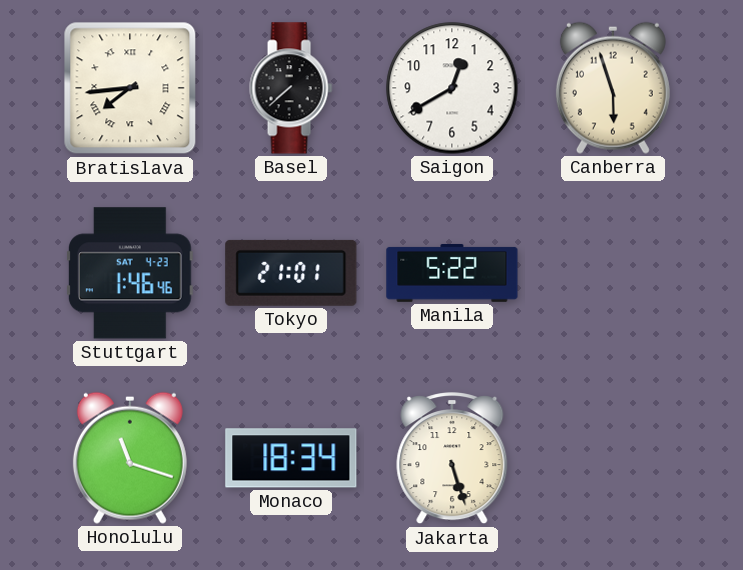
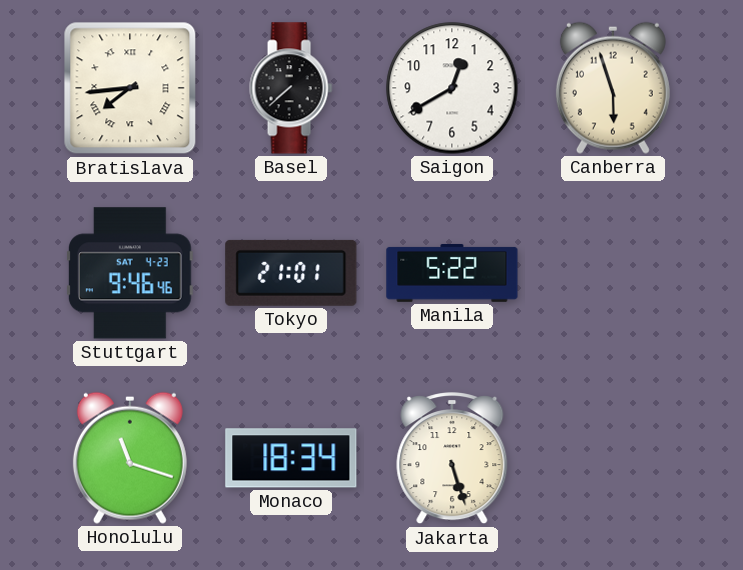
Stuttgart: 1:46 -> 9:46
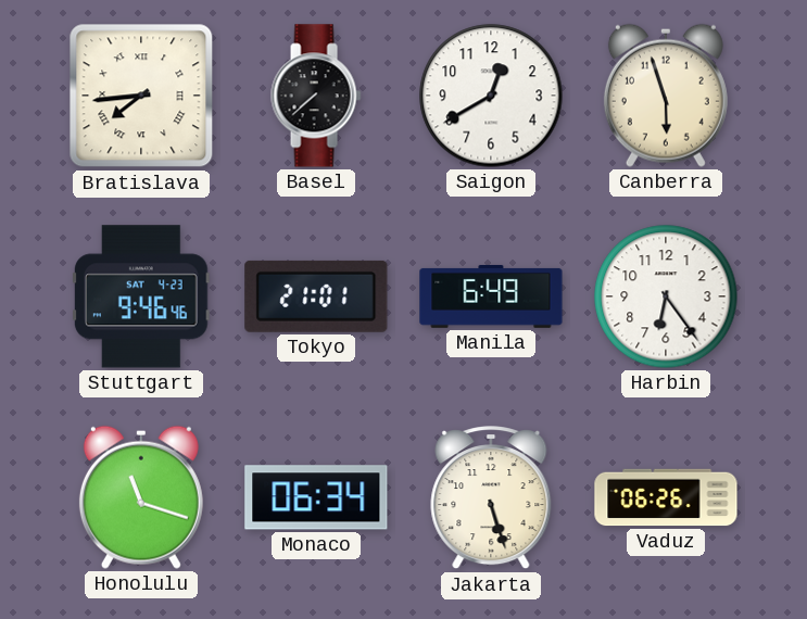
Manila: 5:22 -> 6:49
Harbin: none -> 6:24
Monaco: 18:34 -> 06:34
Vaduz: none -> 06:26
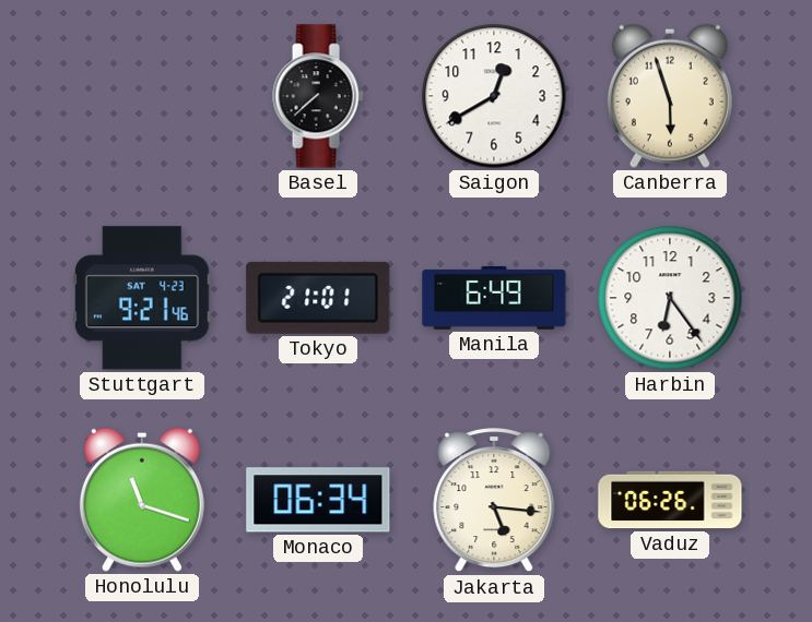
Bratislava: 7:44 -> none
Stuttgart: 9:46 -> 9:21
Jakarta: 5:27 -> 5:16
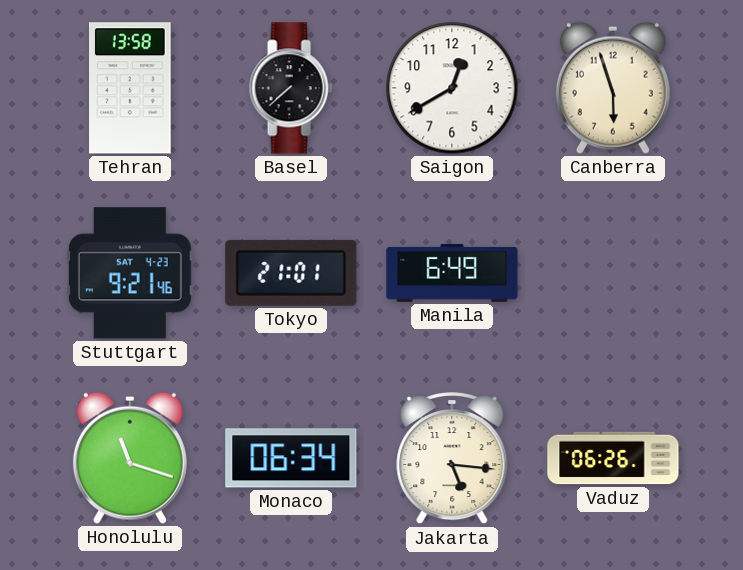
Tehran: none -> 13:58
Harbin: 6:24 -> none
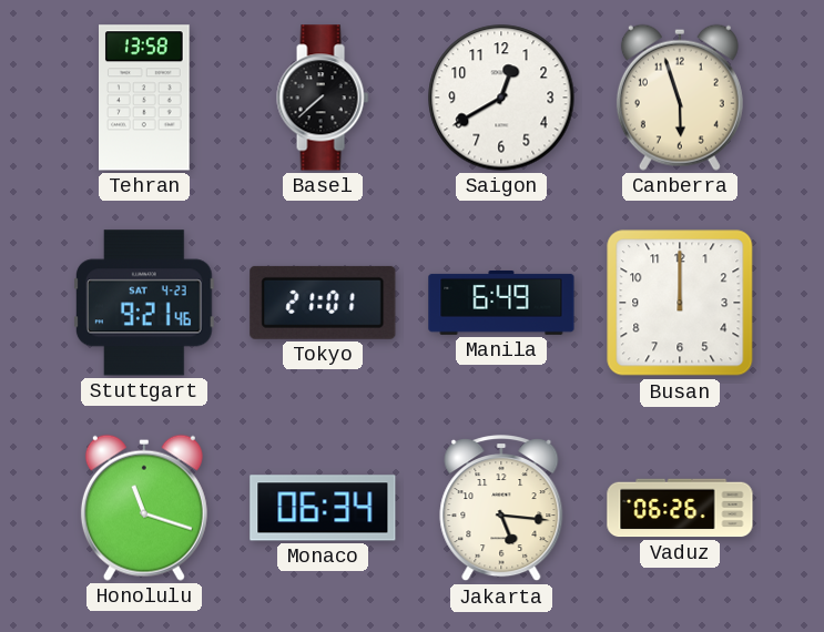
Busan: none -> 12:00
